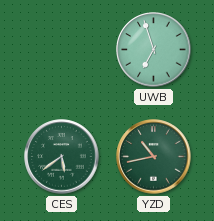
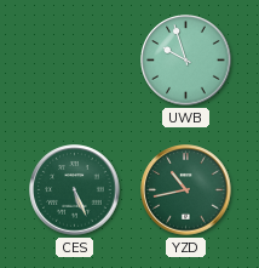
UWB: 6:57 -> 9:57
CES: 5:39 -> 5:26
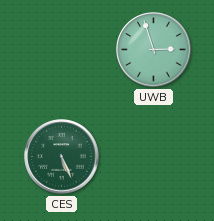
UWB: 9:57 -> 2:57
YZD: 10:43 -> none
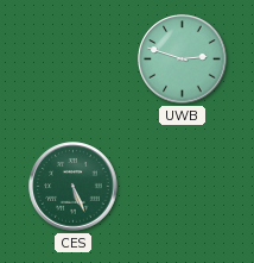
UWB: 2:57 -> 2:48
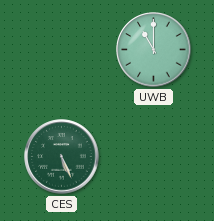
UWB: 2:48 -> 11:00
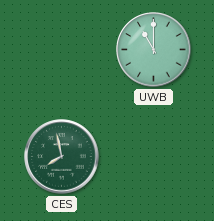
CES: 5:26 -> 7:58
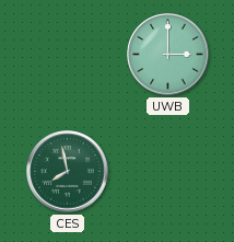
UWB: 11:00 -> 3:00
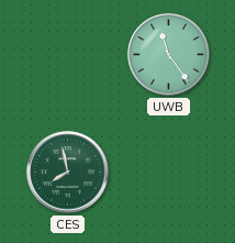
UWB: 3:00 -> 11:24
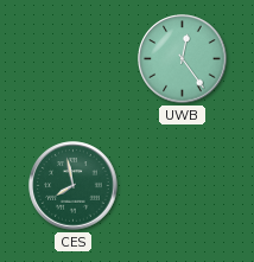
UWB: 11:24 -> 12:24
